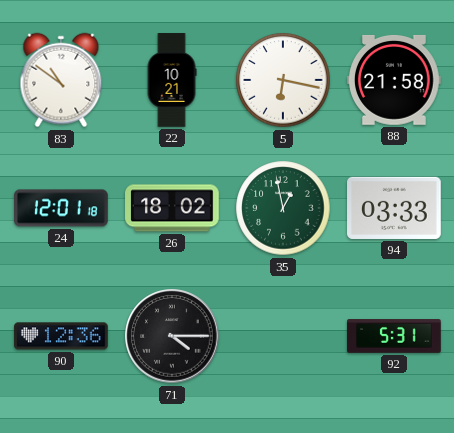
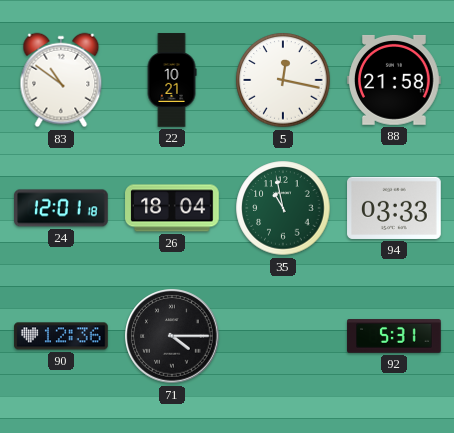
5: 6:17 -> 12:17
26: 18:02 -> 18:04
35: 12:58 -> 10:58
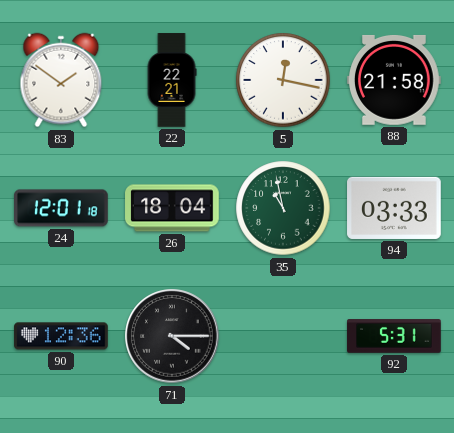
83: 10:51 -> 1:51
22: 10:21 -> 22:21
